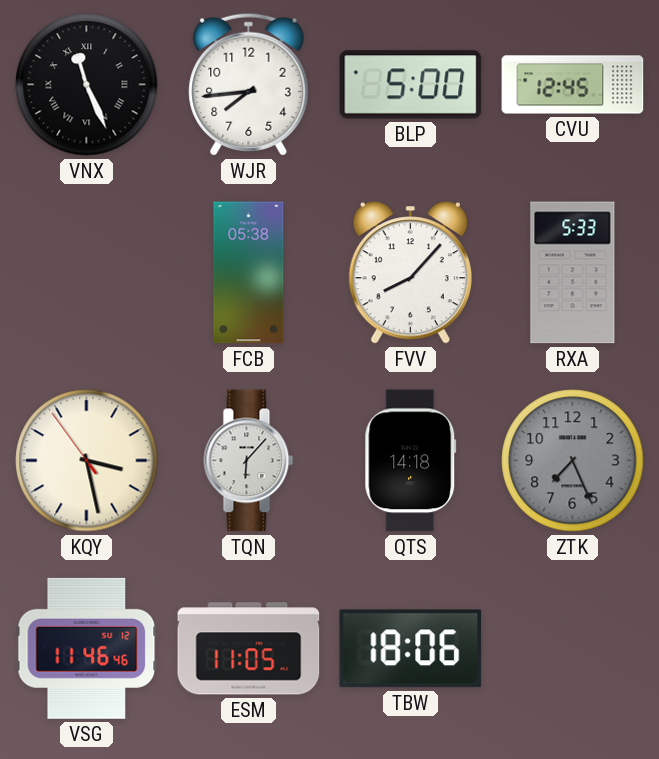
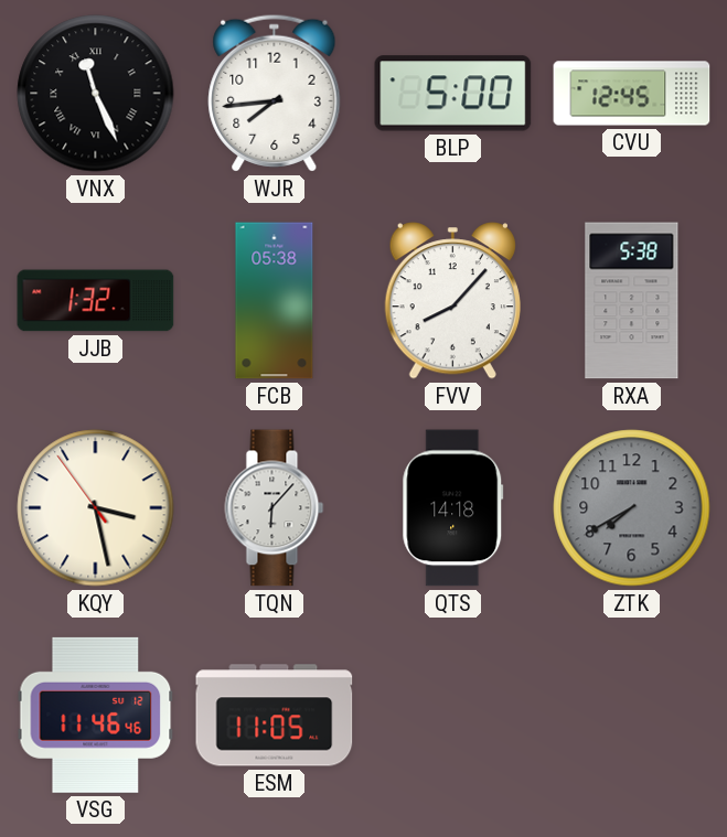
JJB: none -> 1:32
RXA: 5:33 -> 5:38
ZTK: 7:26 -> 7:40
TBW: 18:06 -> none
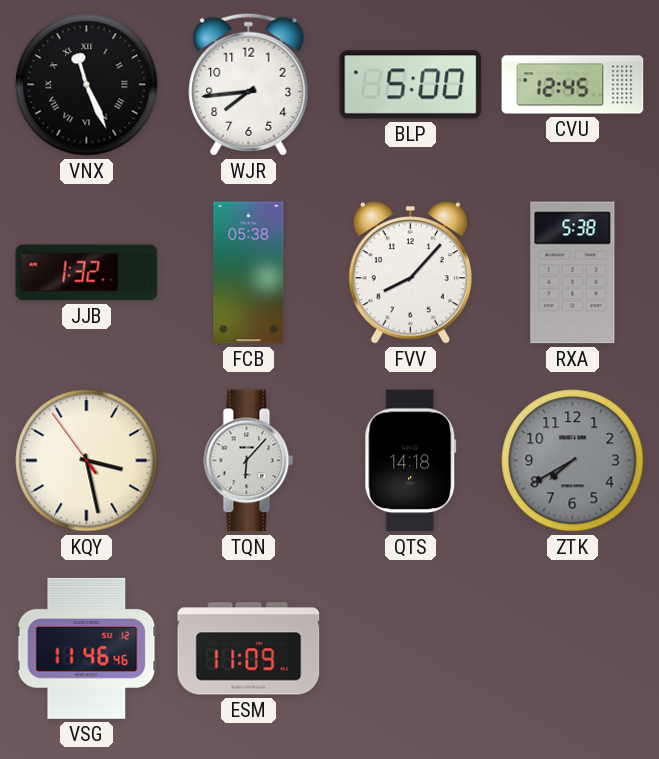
ESM: 11:05 -> 11:09
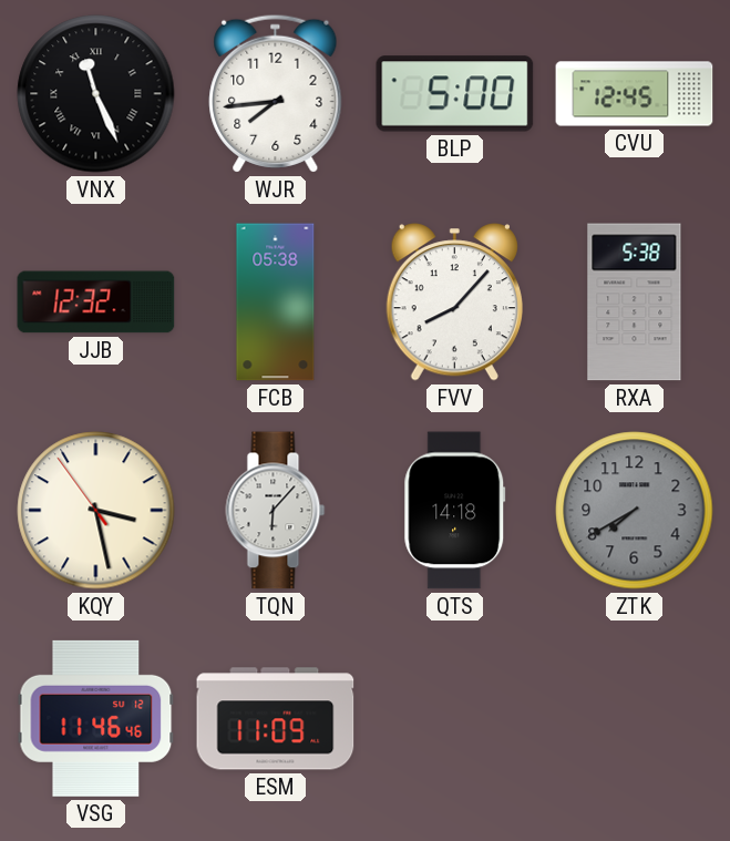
JJB: 1:32 -> 12:32
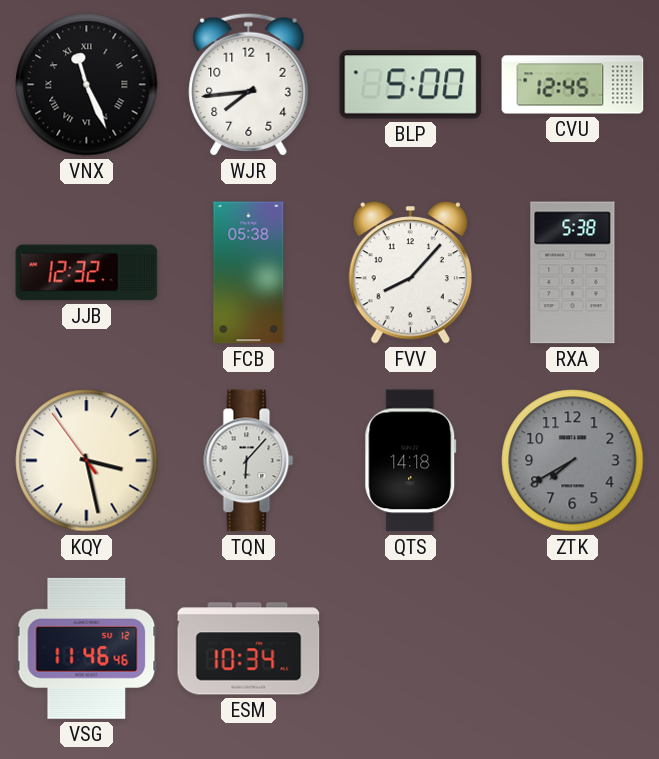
ESM: 11:09 -> 10:34
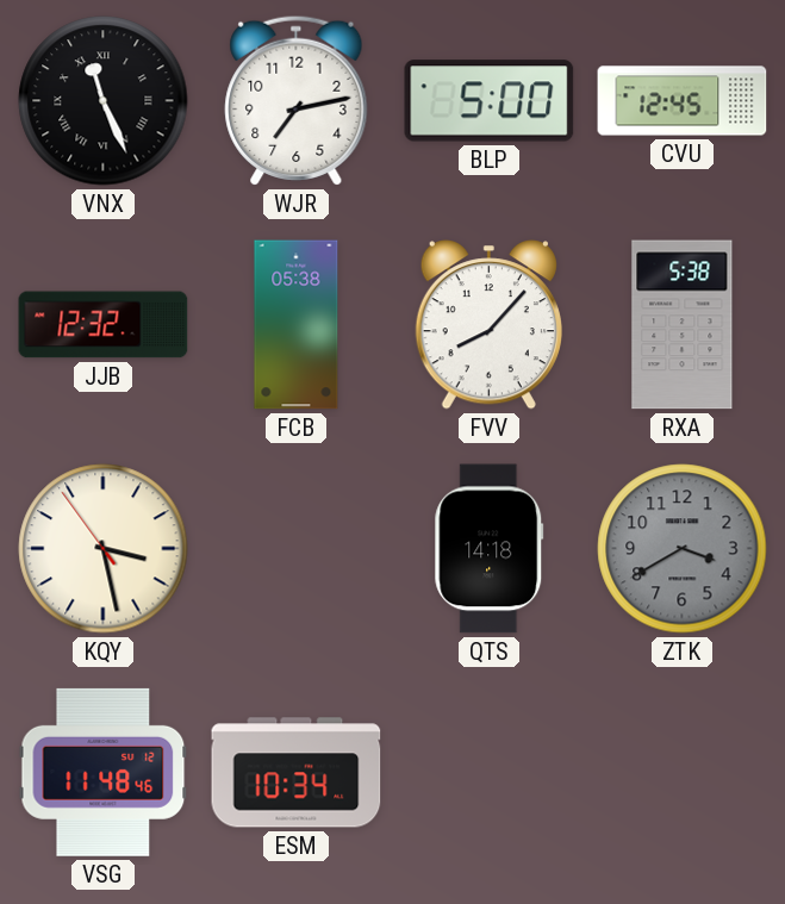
WJR: 7:44 -> 7:13
TQN: 6:07 -> none
ZTK: 7:40 -> 3:40
VSG: 11:46 -> 11:48
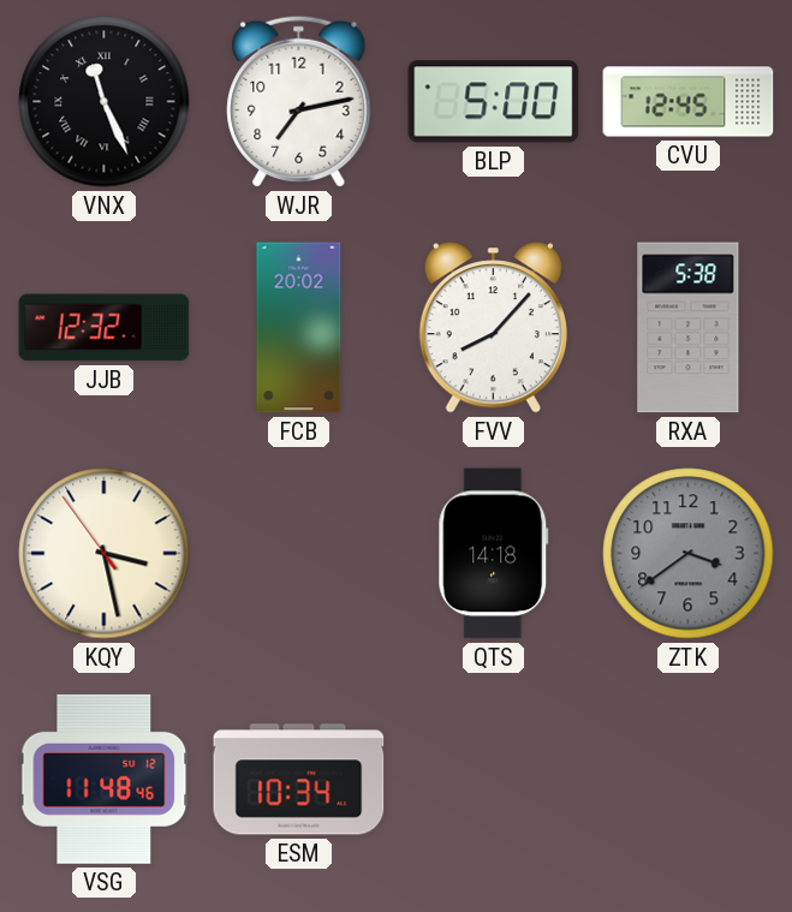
FCB: 05:38 -> 20:02
ZTK: 3:40 -> 3:39
